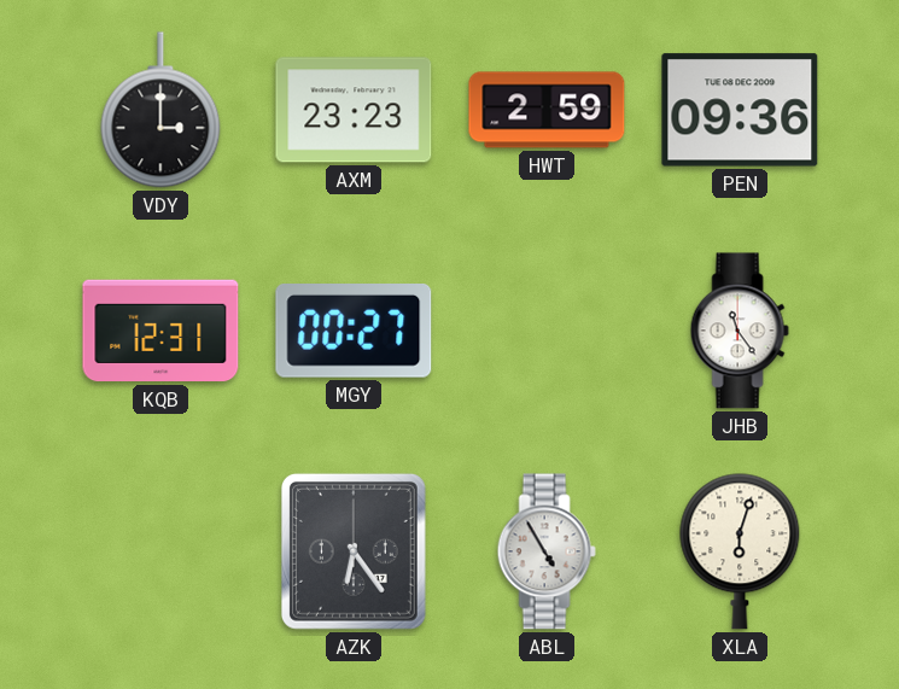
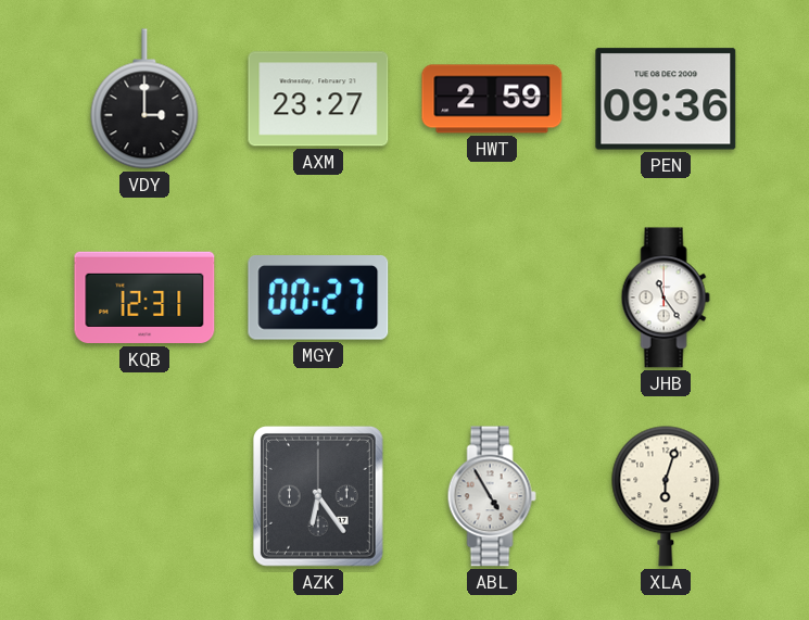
AXM: 23:23 -> 23:27
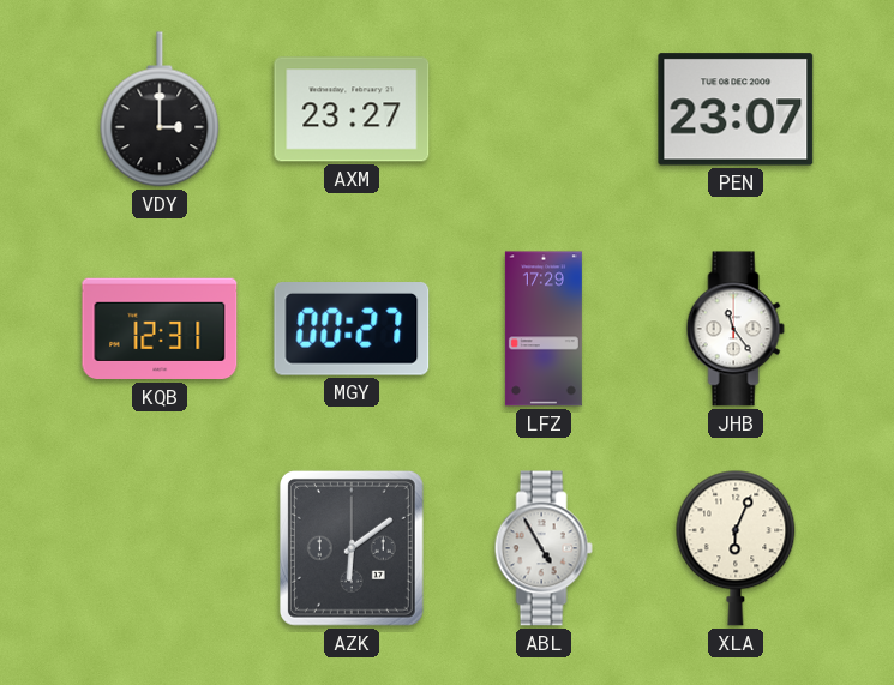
HWT: 2:59 -> none
PEN: 09:36 -> 23:07
LFZ: none -> 17:29
AZK: 6:24 -> 6:09
XLA: 6:03 -> 6:04
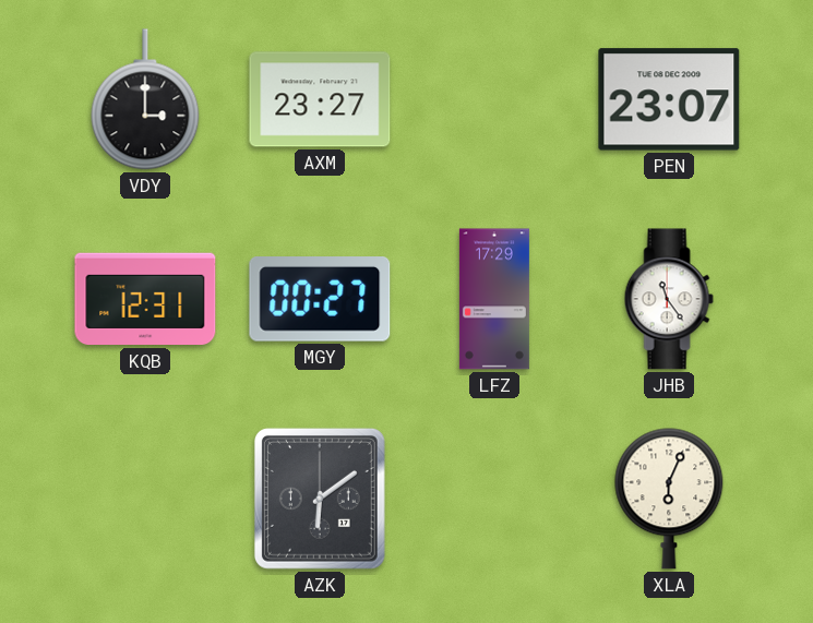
ABL: 4:55 -> none
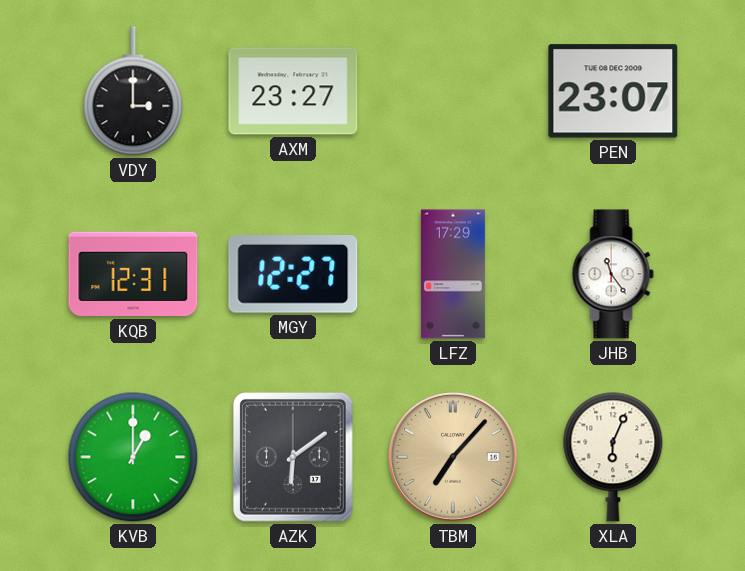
MGY: 00:27 -> 12:27
KVB: none -> 1:00
TBM: none -> 7:07
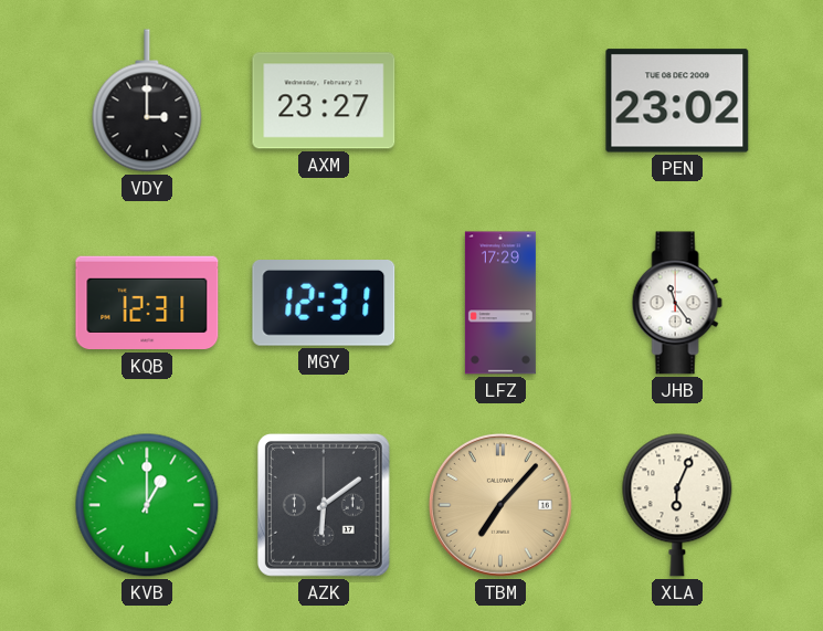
PEN: 23:07 -> 23:02
MGY: 12:27 -> 12:31
